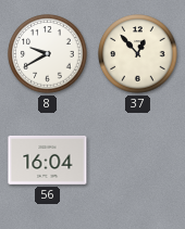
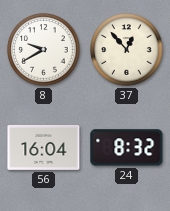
24: none -> 8:32
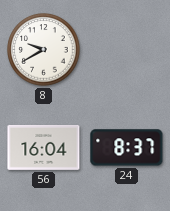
37: 12:53 -> none
24: 8:32 -> 8:37
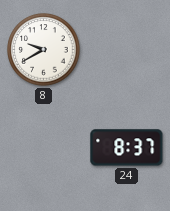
56: 16:04 -> none
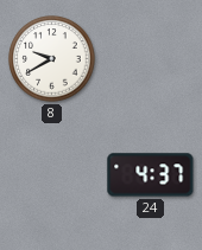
24: 8:37 -> 4:37
